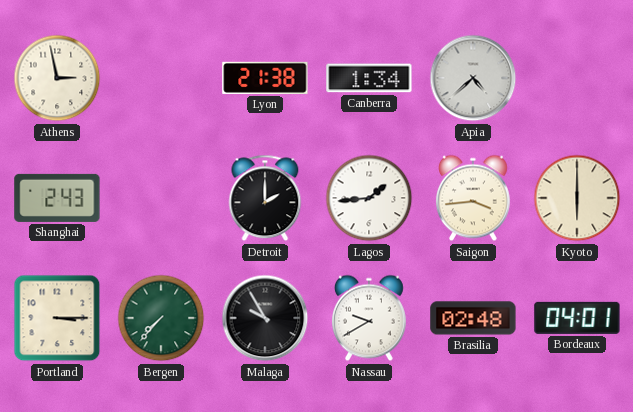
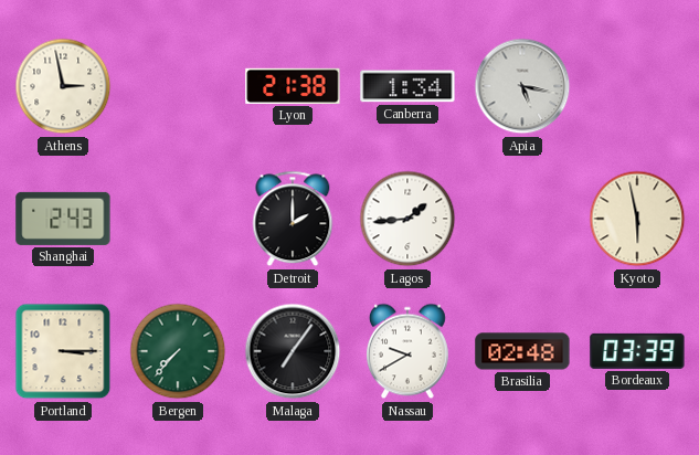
Apia: 4:38 -> 5:17
Saigon: 3:44 -> none
Kyoto: 6:00 -> 5:58
Malaga: 9:55 -> 7:06
Bordeaux: 04:01 -> 03:39
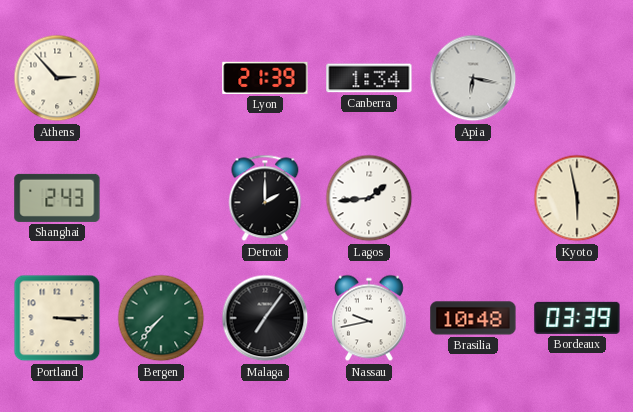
Athens: 2:58 -> 2:53
Lyon: 21:38 -> 21:39
Apia: 5:17 -> 6:17
Nassau: 9:40 -> 9:43
Brasilia: 02:48 -> 10:48
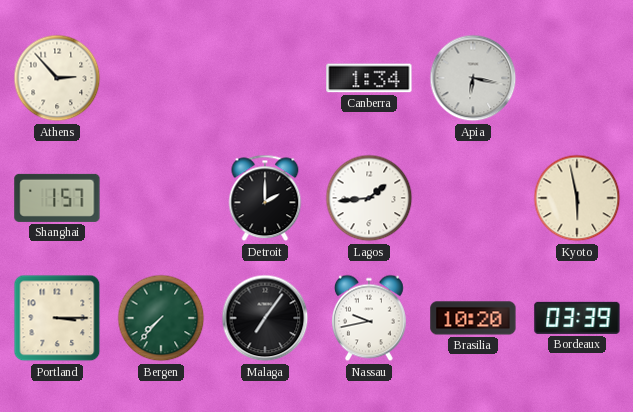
Lyon: 21:39 -> none
Shanghai: 2:43 -> 1:57
Brasilia: 10:48 -> 10:20
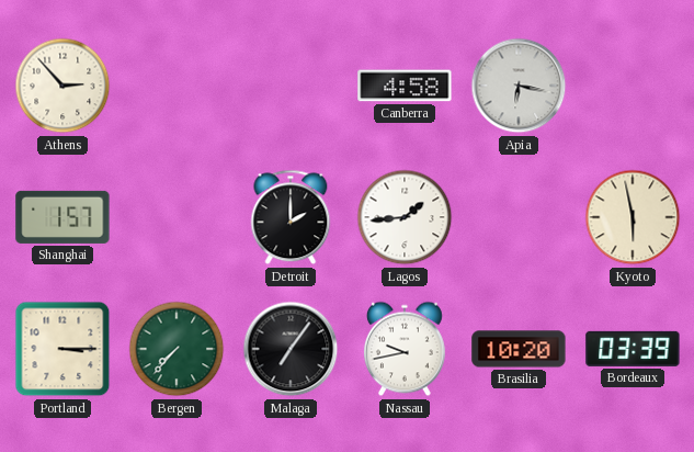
Canberra: 1:34 -> 4:58
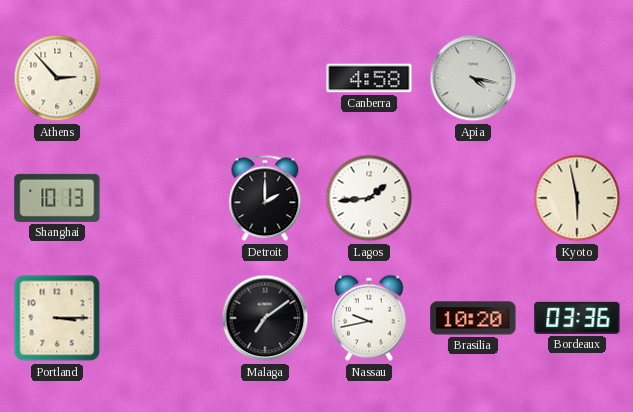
Apia: 6:17 -> 4:17
Shanghai: 1:57 -> 10:13
Bergen: 7:37 -> none
Malaga: 7:06 -> 7:09
Bordeaux: 03:39 -> 03:36
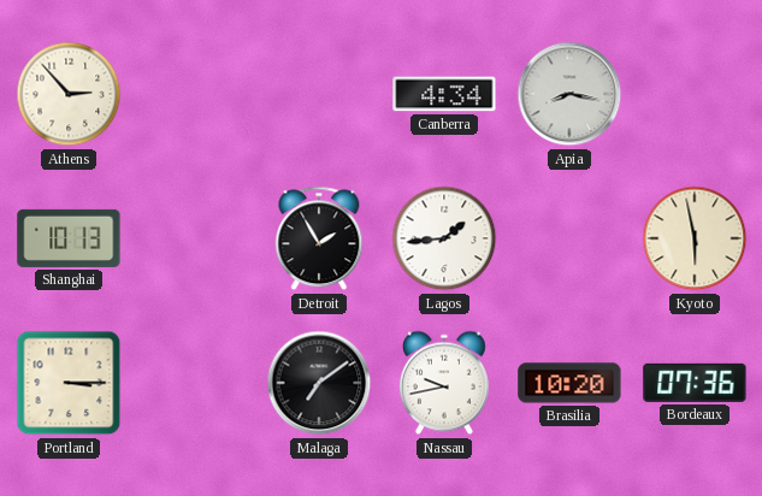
Canberra: 4:58 -> 4:34
Apia: 4:17 -> 8:17
Detroit: 2:00 -> 1:55
Bordeaux: 03:36 -> 07:36
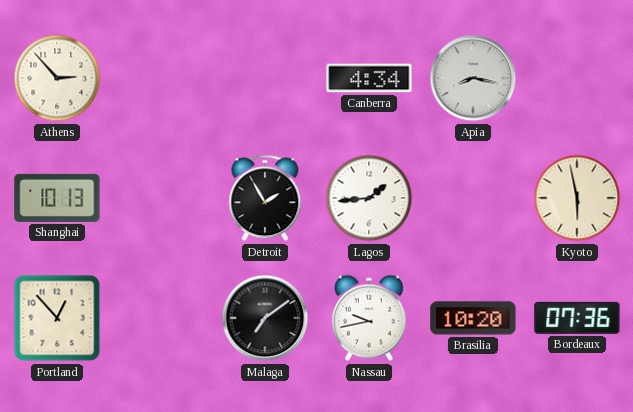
Portland: 3:15 -> 12:53
